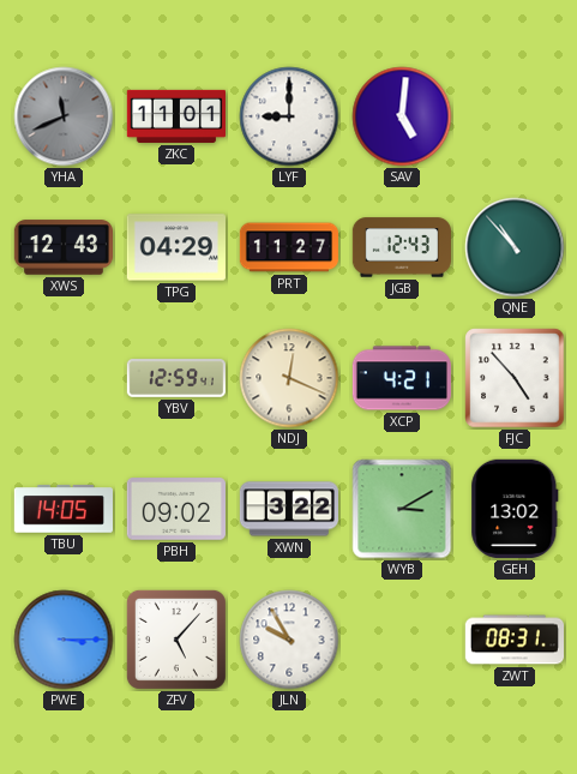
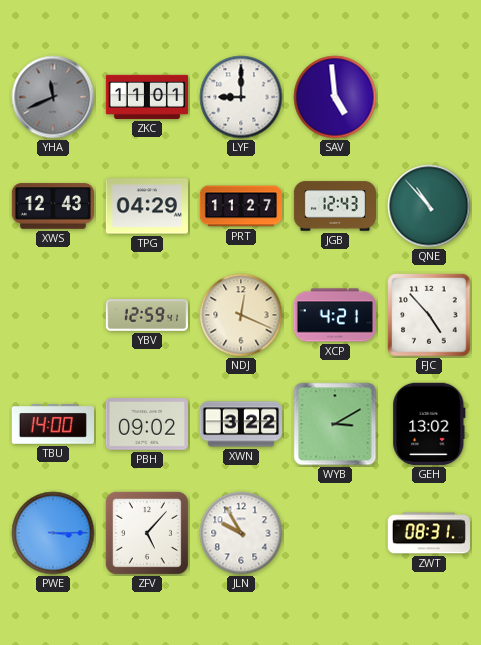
SAV: 5:01 -> 4:59
TBU: 14:05 -> 14:00
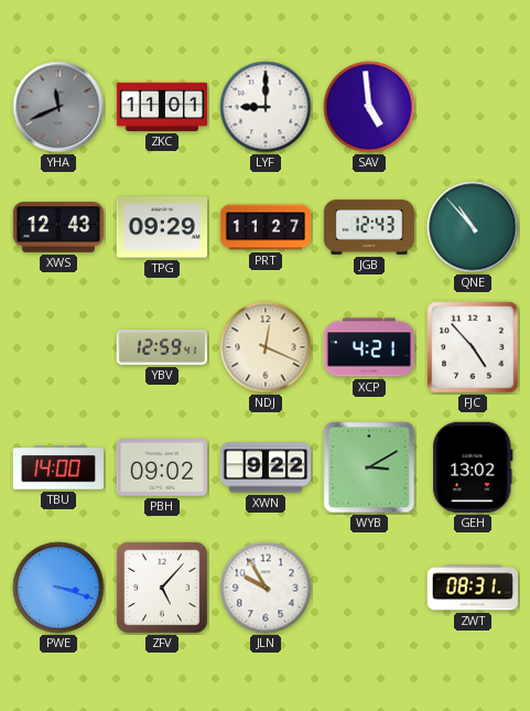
TPG: 04:29 -> 09:29
XWN: 3:22 -> 9:22
PWE: 3:15 -> 3:18
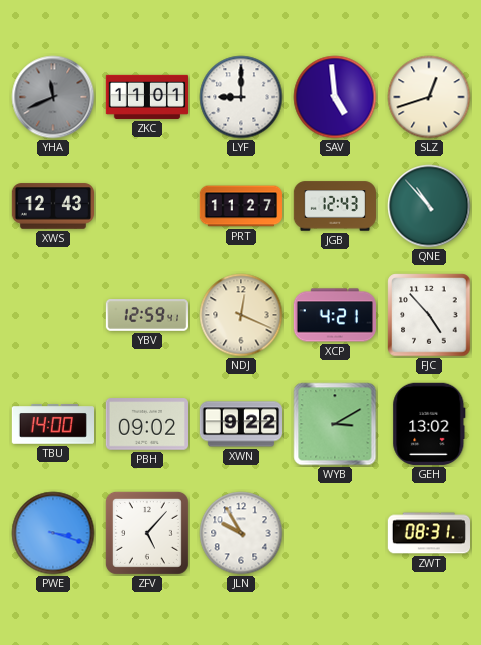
SLZ: none -> 12:42
TPG: 09:29 -> none
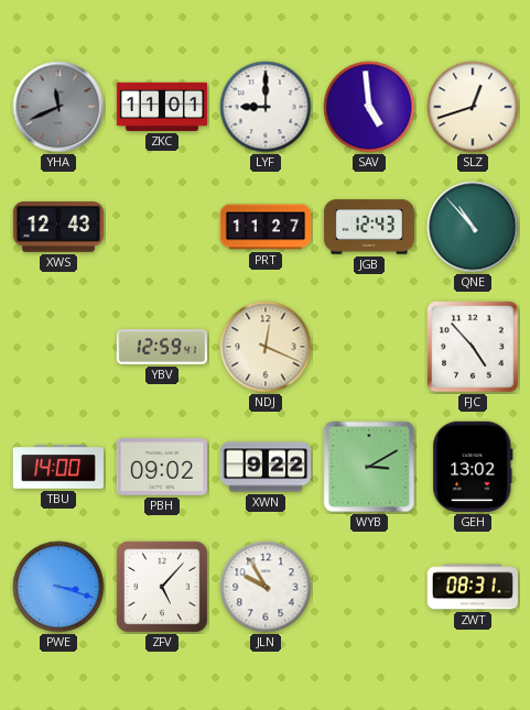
XCP: 4:21 -> none
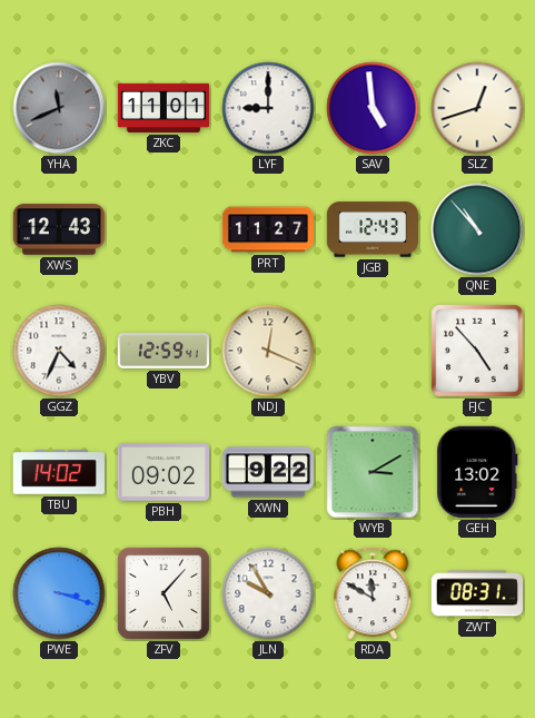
GGZ: none -> 4:34
TBU: 14:00 -> 14:02
RDA: none -> 11:50
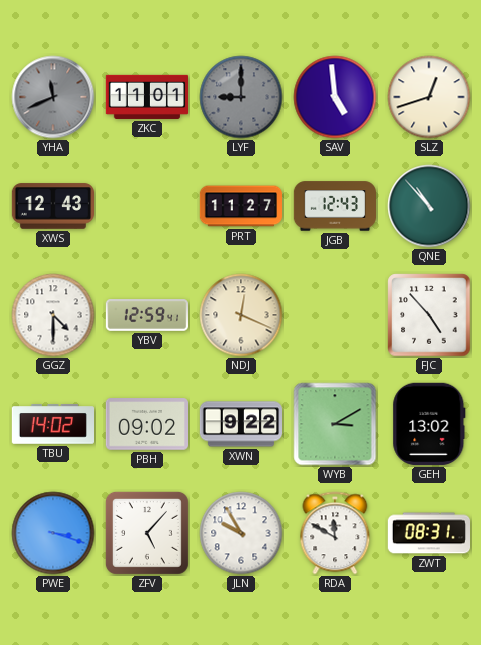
LYF dial: white -> grey
GGZ: 4:34 -> 4:30
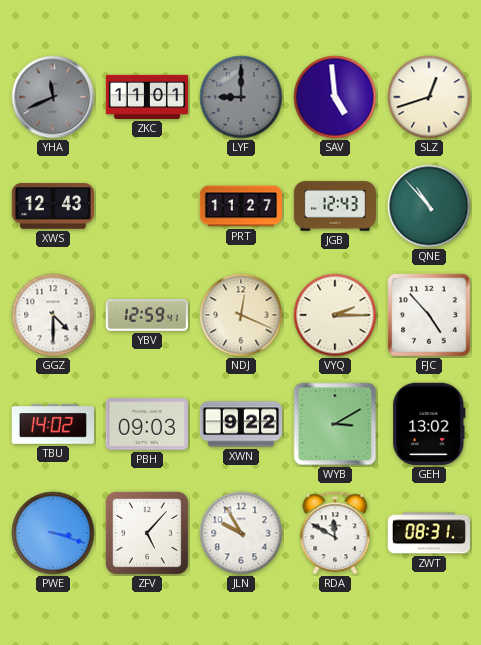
VYQ: none -> 2:15
PBH: 09:02 -> 09:03
